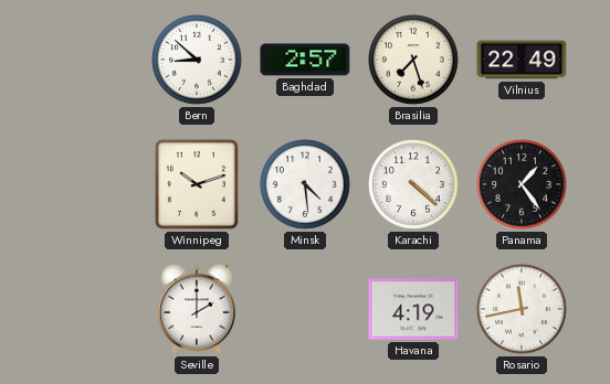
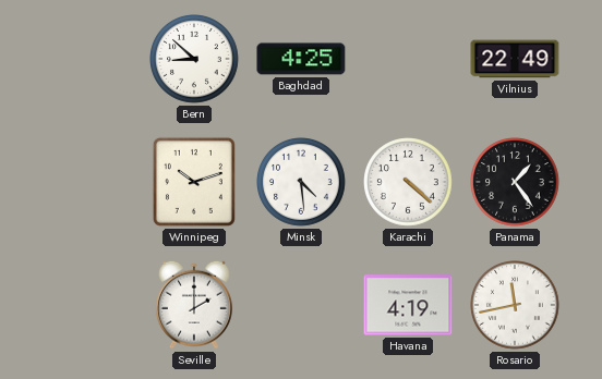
Baghdad: 2:57 -> 4:25
Brasilia: 7:27 -> none
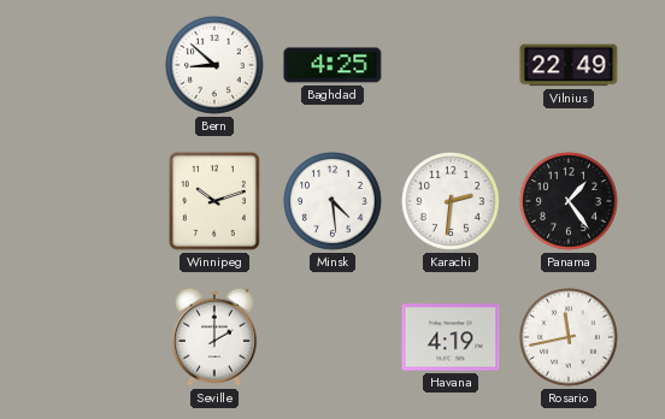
Karachi: 4:22 -> 2:31
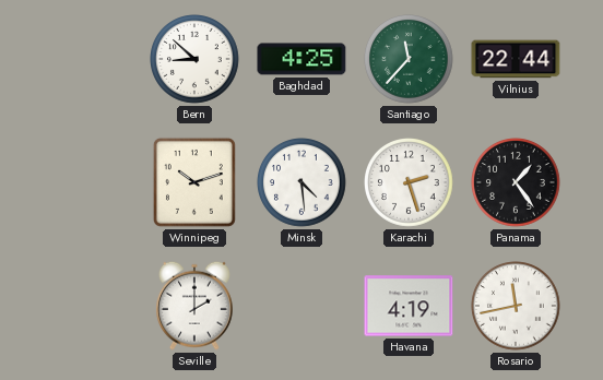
Santiago: none -> 11:37
Vilnius: 22:49 -> 22:44
Karachi: 2:31 -> 2:27
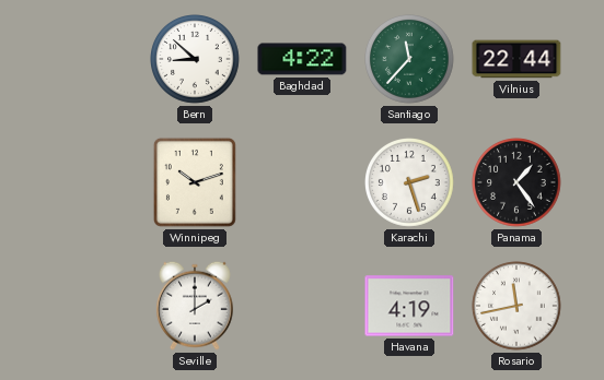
Baghdad: 4:25 -> 4:22
Minsk: 4:29 -> none
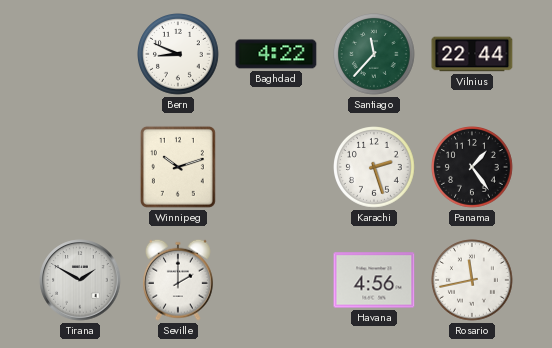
Bern: 8:52 -> 8:49
Tirana: none -> 1:50
Havana: 4:19 -> 4:56
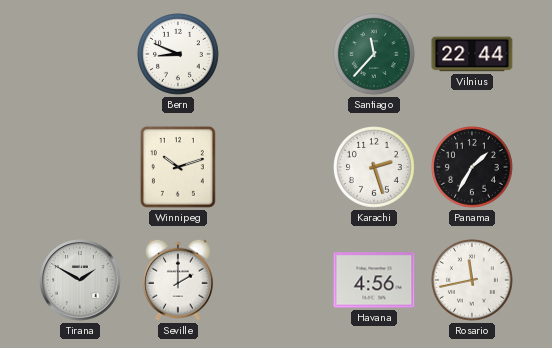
Baghdad: 4:22 -> none
Panama: 1:24 -> 1:35
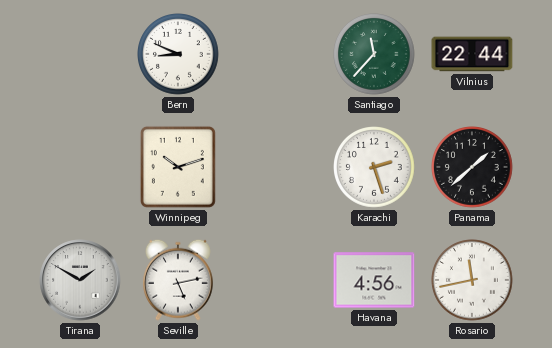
Panama: 1:35 -> 1:38
Seville: 2:00 -> 5:13
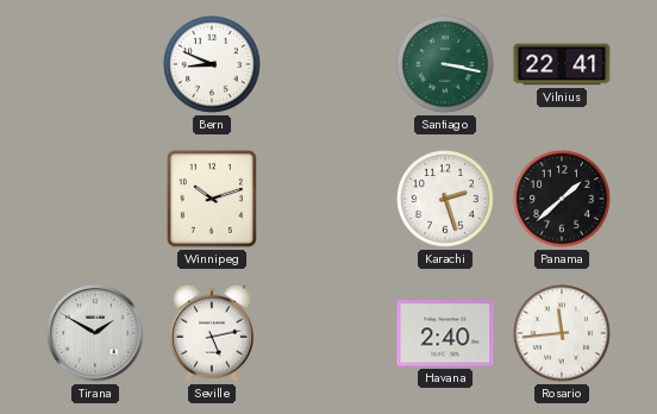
Santiago: 11:37 -> 3:17
Vilnius: 22:44 -> 22:41
Havana: 4:56 -> 2:40
Rosario: 11:43 -> 11:44
